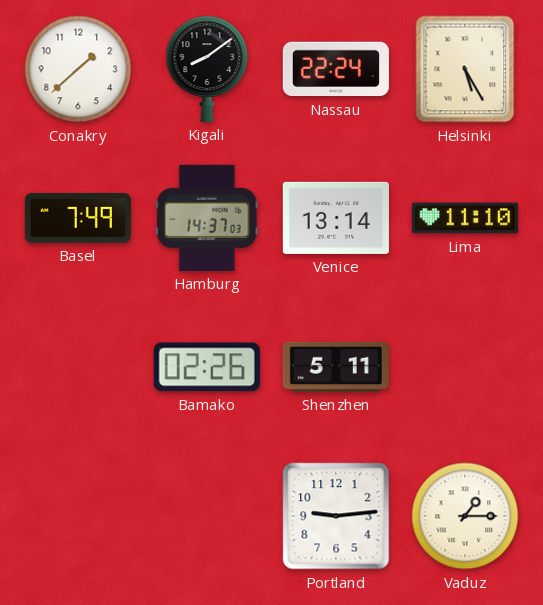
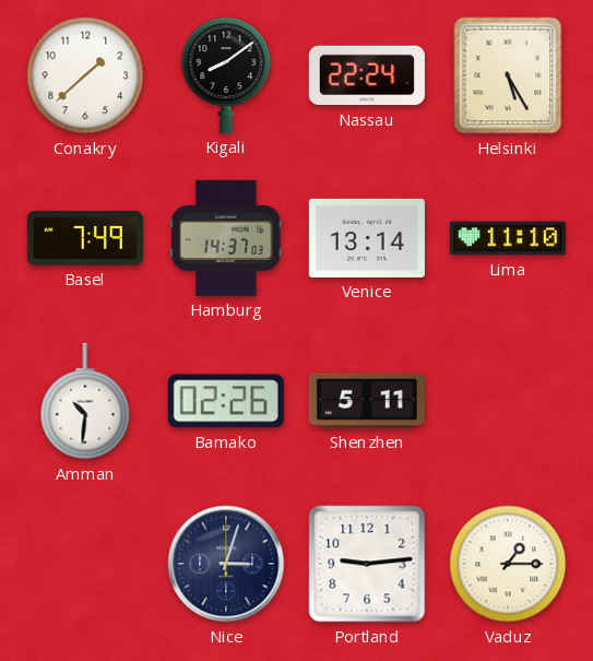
Amman: none -> 10:31
Nice: none -> 3:03
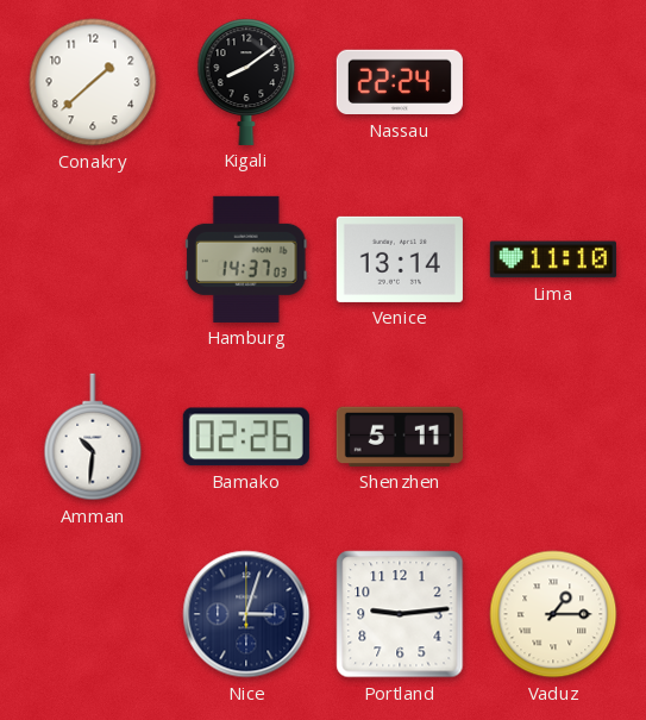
Helsinki: 5:25 -> none
Basel: 7:49 -> none
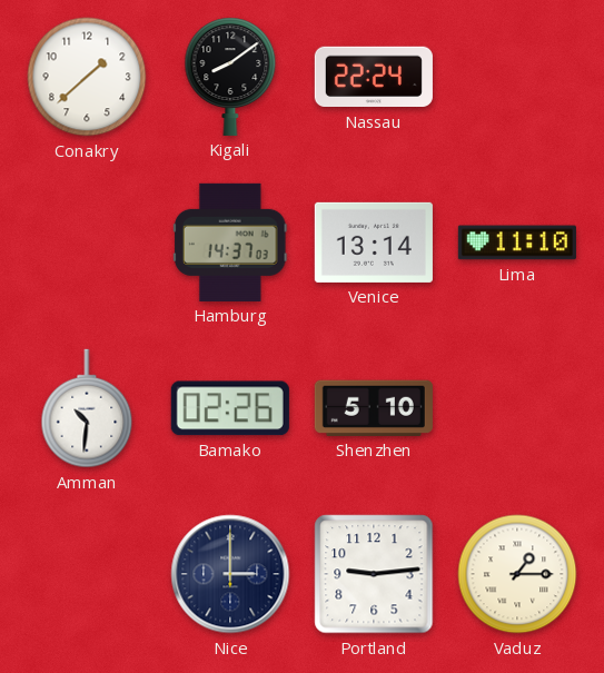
Shenzhen: 5:11 -> 5:10
Nice: 3:03 -> 3:00
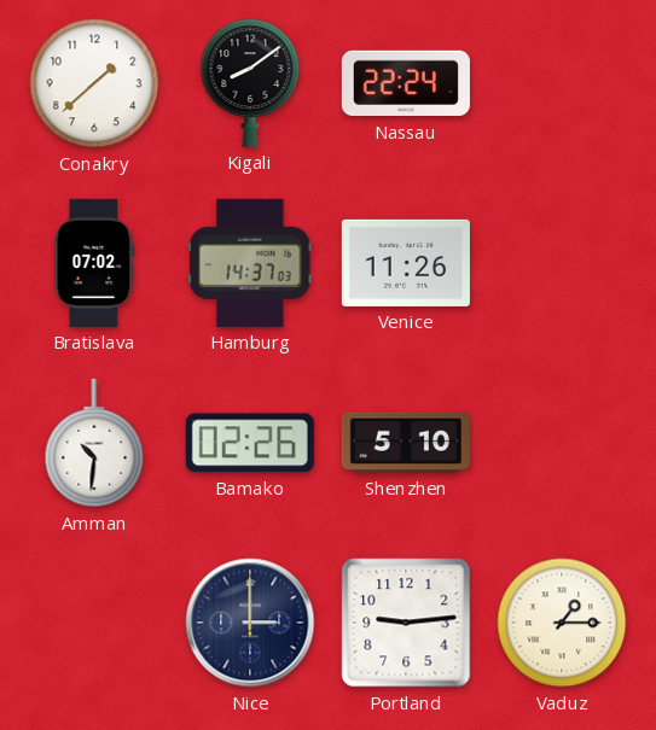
Bratislava: none -> 07:02
Venice: 13:14 -> 11:26
Lima: 11:10 -> none
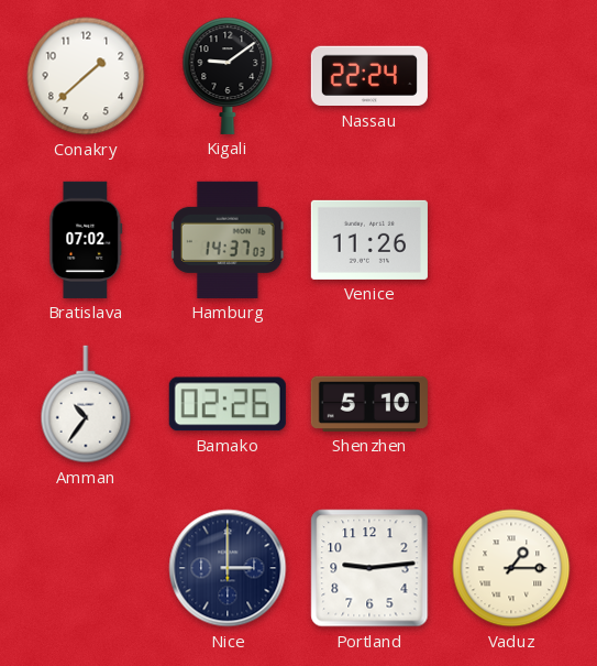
Kigali: 8:09 -> 9:09
Amman: 10:31 -> 10:36
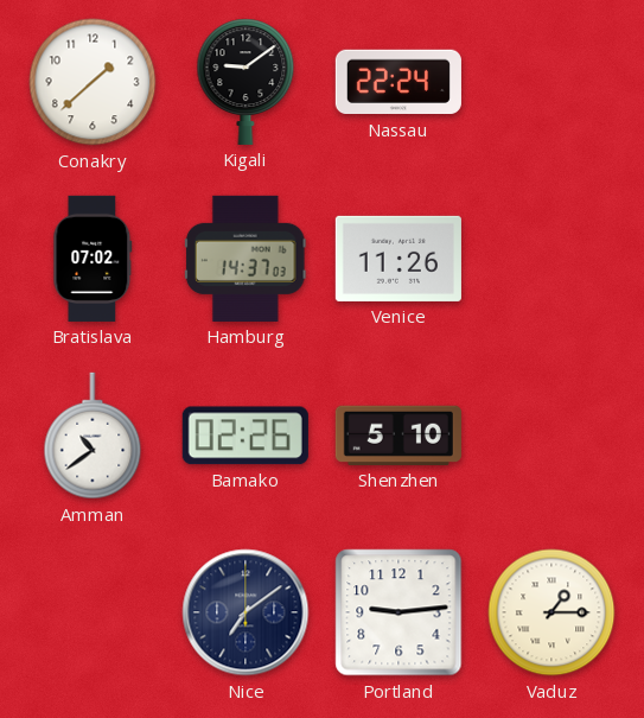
Amman: 10:36 -> 10:39
Nice: 3:00 -> 7:09
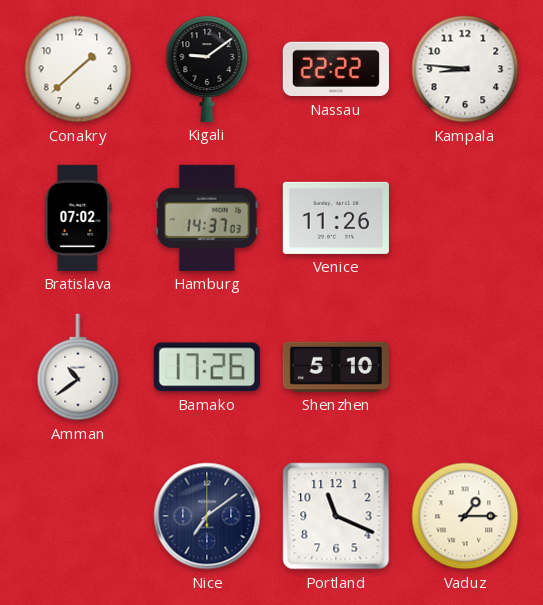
Nassau: 22:24 -> 22:22
Kampala: none -> 8:46
Bamako: 02:26 -> 17:26
Portland: 9:14 -> 11:19
